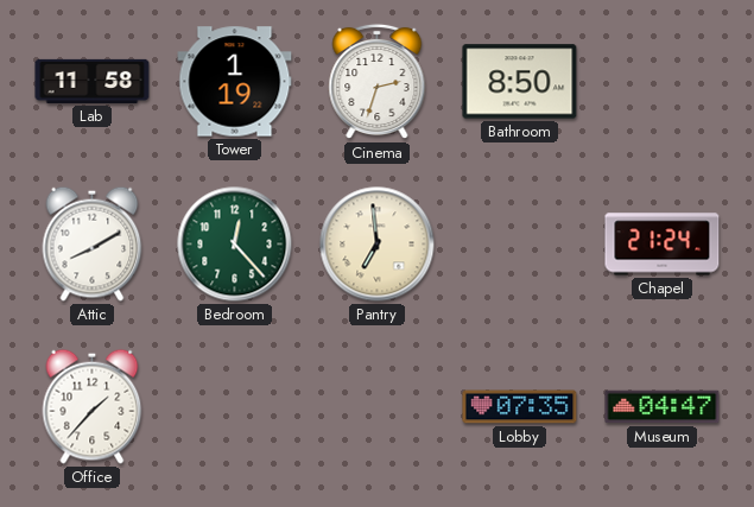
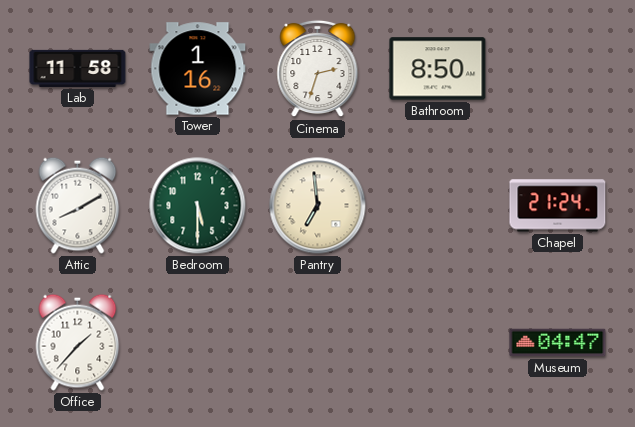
Tower: 1:19 -> 1:16
Bedroom: 12:23 -> 5:30
Lobby: 07:35 -> none
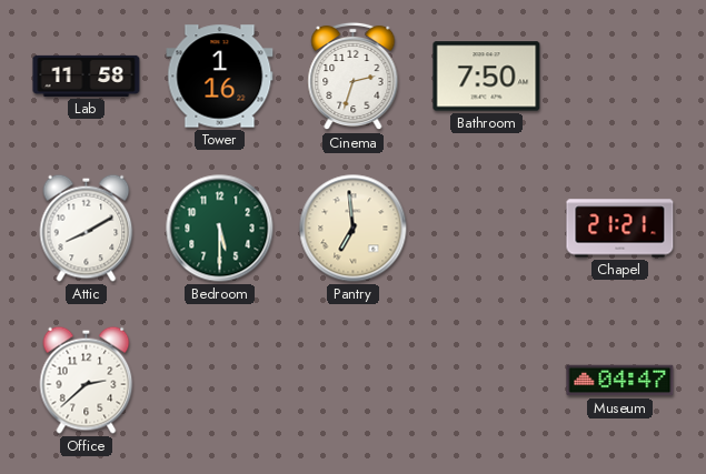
Bathroom: 8:50 -> 7:50
Chapel: 21:24 -> 21:21
Office: 1:37 -> 2:38
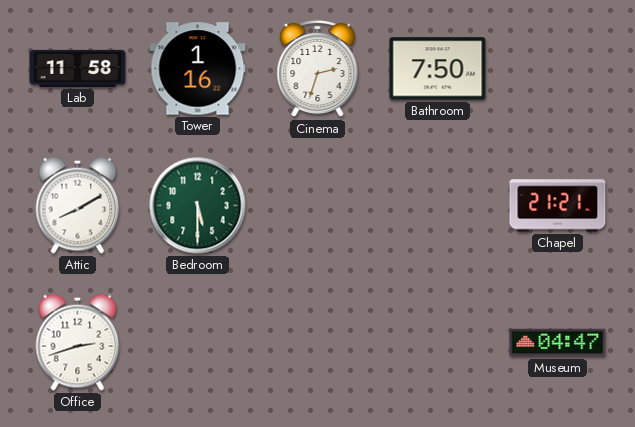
Pantry: 6:59 -> none
Office: 2:38 -> 2:42
